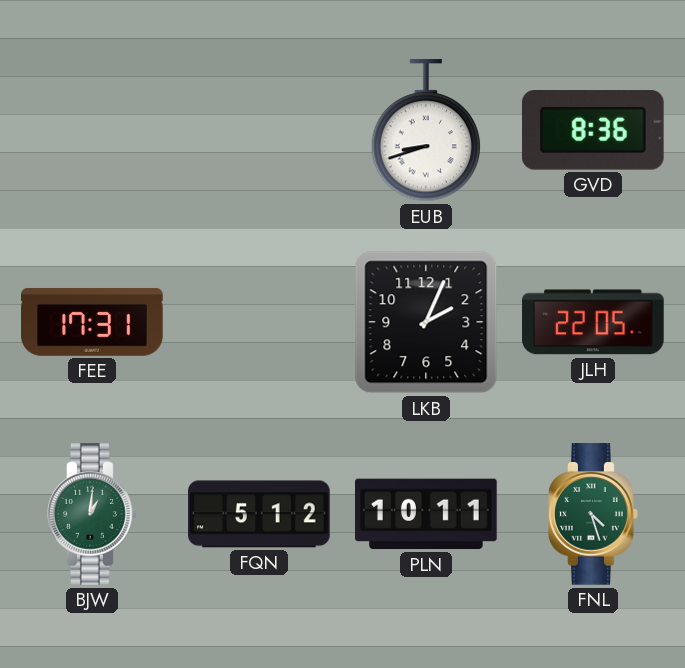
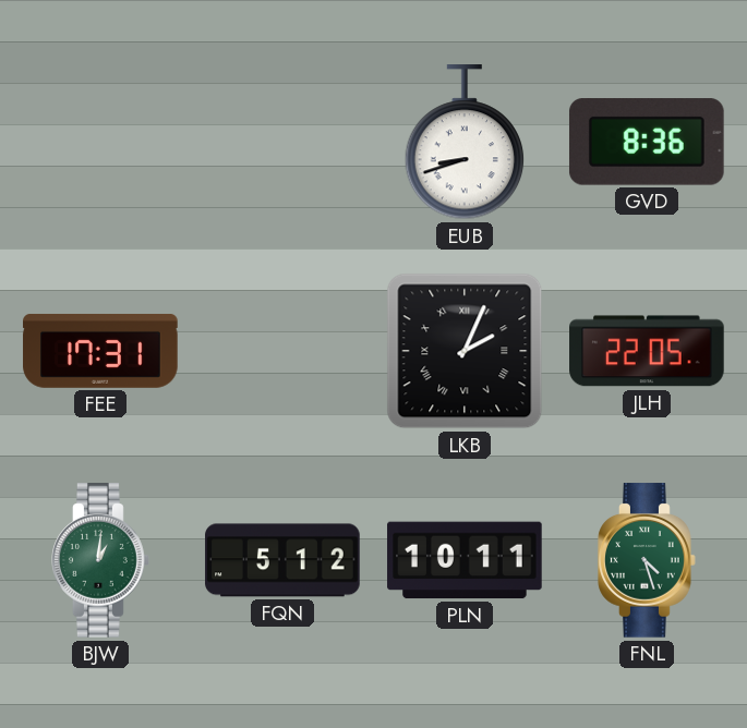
LKB numerals: Arabic -> Roman
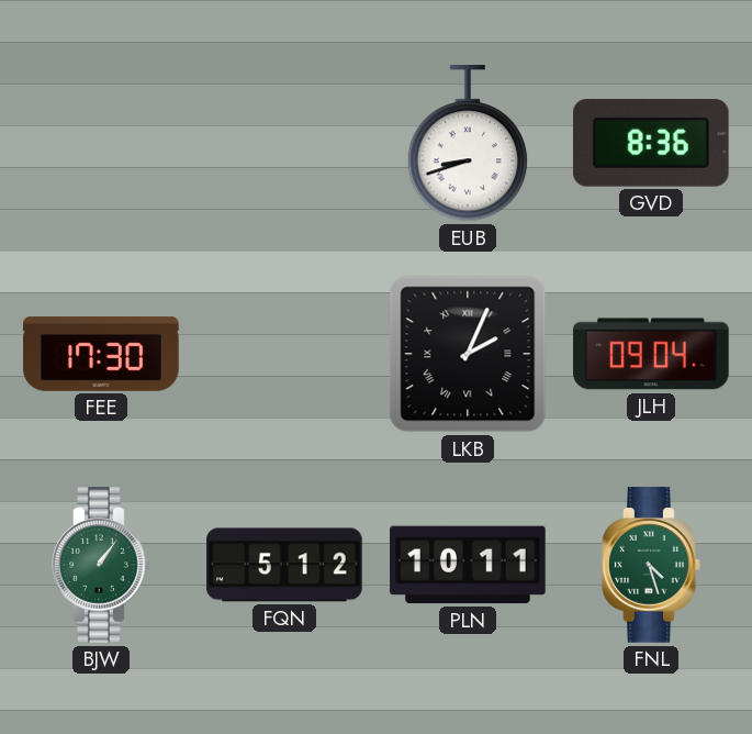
FEE: 17:31 -> 17:30
JLH: 22:05 -> 09:04
BJW: 1:01 -> 1:06
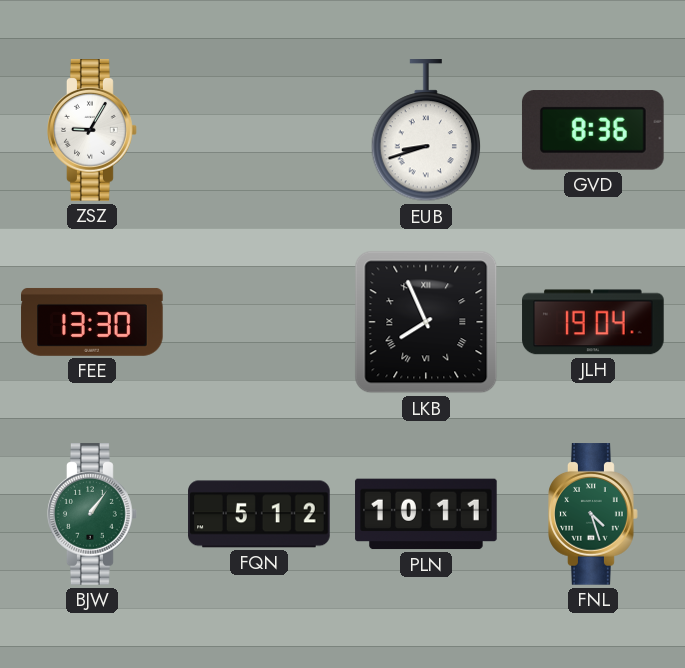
ZSZ: none -> 9:05
FEE: 17:30 -> 13:30
LKB: 2:04 -> 7:56
JLH: 09:04 -> 19:04
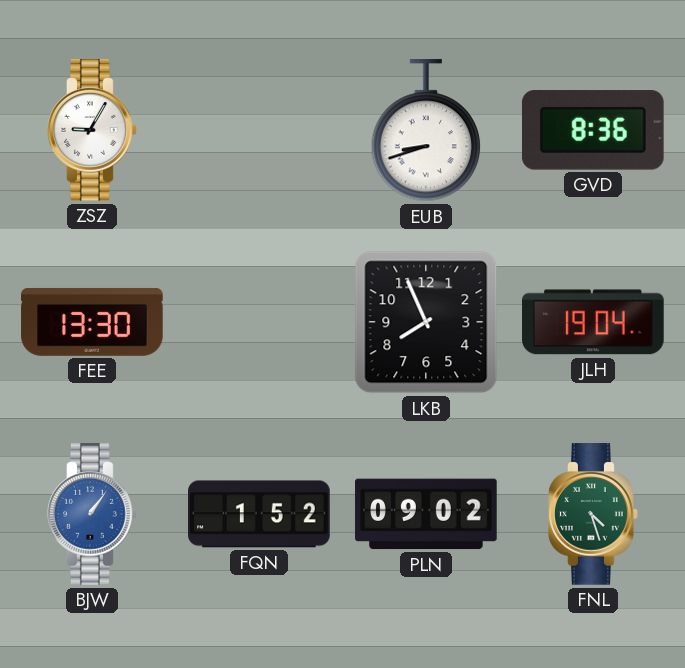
LKB numerals: Roman -> Arabic
BJW dial: green -> blue
FQN: 5:12 -> 1:52
PLN: 10:11 -> 09:02
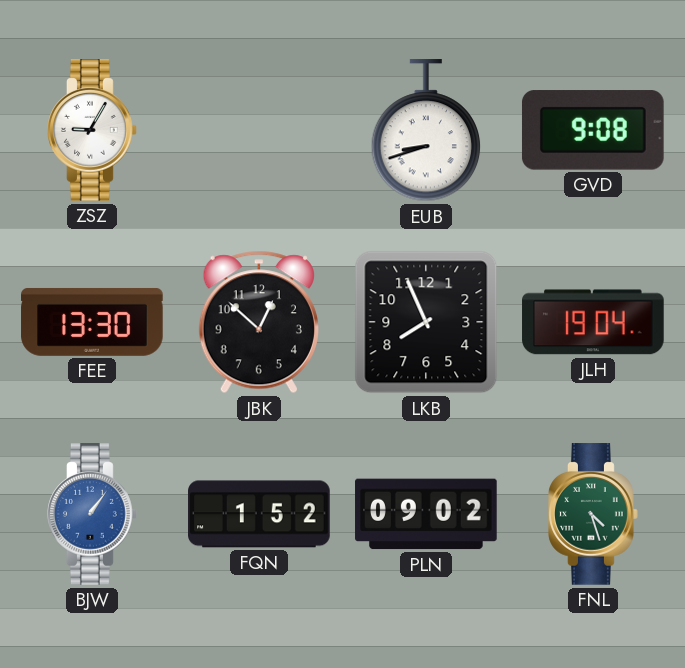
GVD: 8:36 -> 9:08
JBK: none -> 12:52
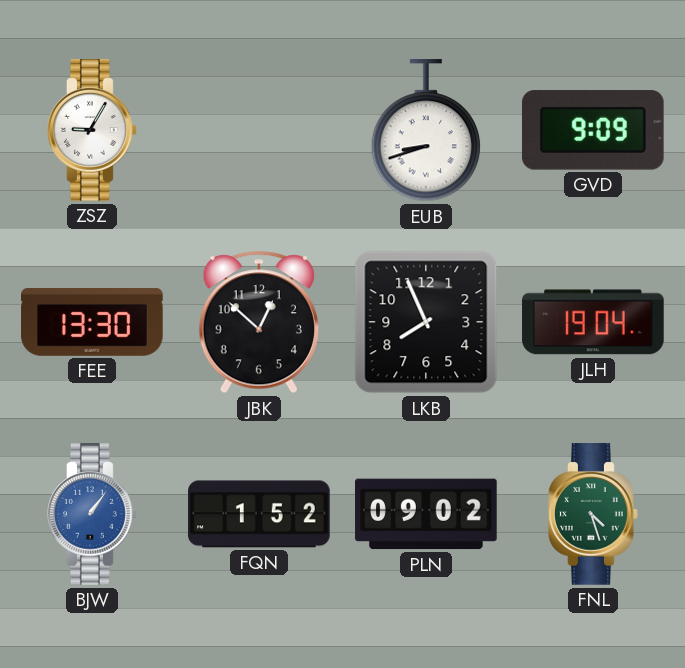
GVD: 9:08 -> 9:09
